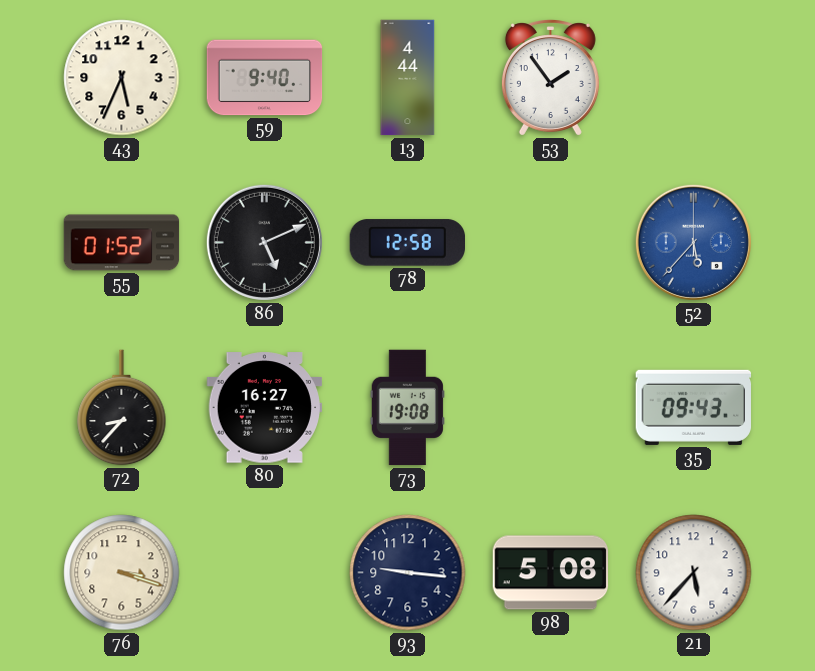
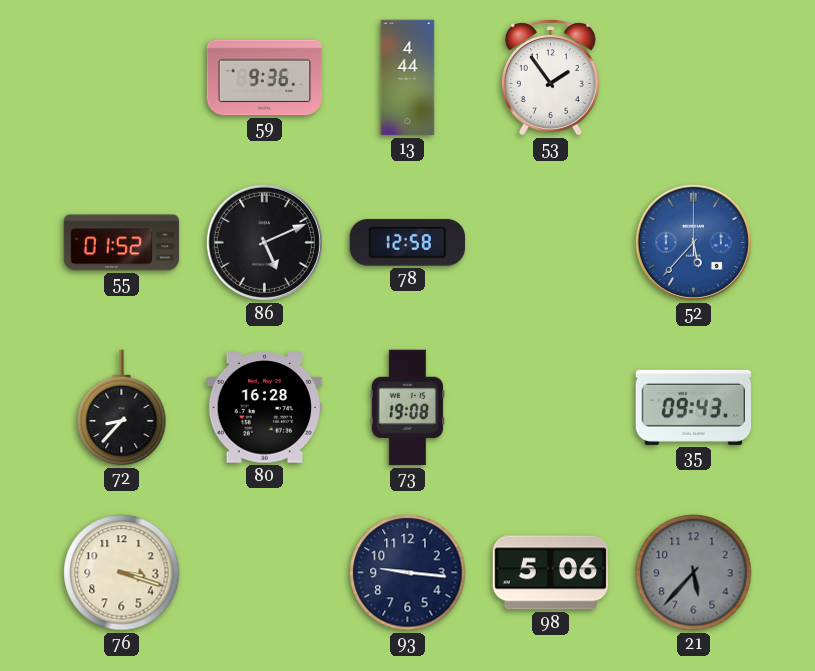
43: 5:34 -> none
59: 9:40 -> 9:36
80: 16:27 -> 16:28
98: 5:08 -> 5:06
21 dial: white -> grey
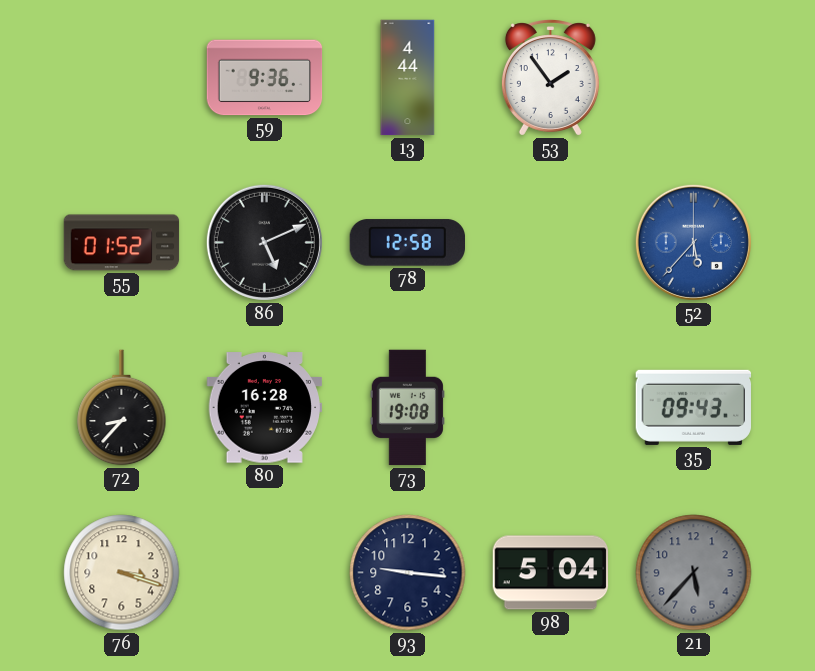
98: 5:06 -> 5:04
